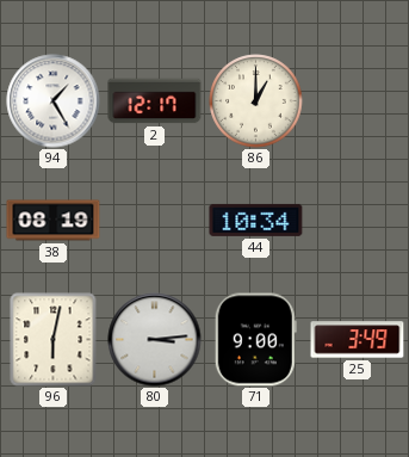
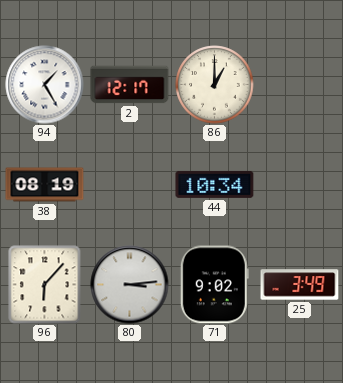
96: 6:02 -> 6:07
71: 9:00 -> 9:02
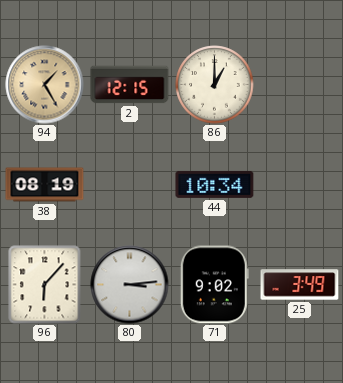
94 dial: white -> champagne
2: 12:17 -> 12:15
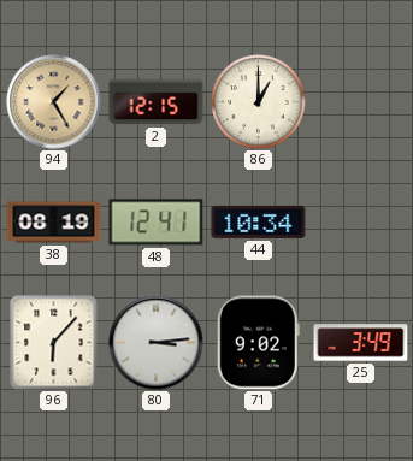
48: none -> 12:41
